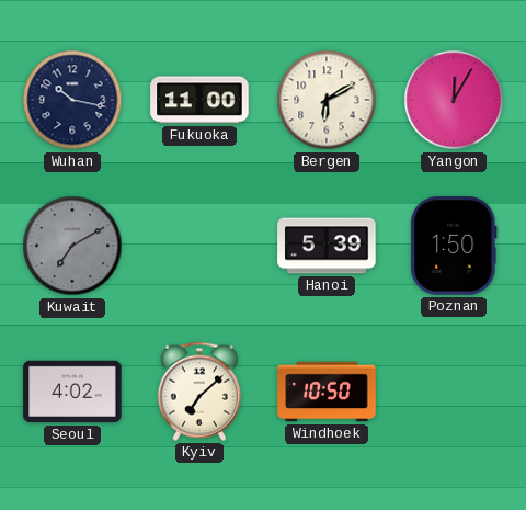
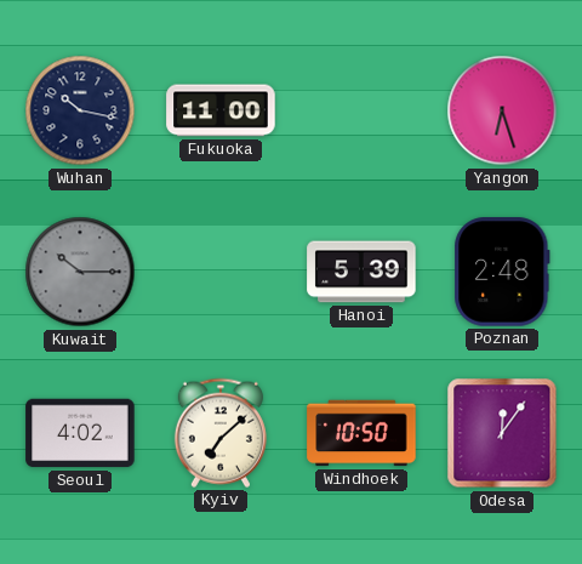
Bergen: 6:10 -> none
Yangon: 12:05 -> 6:27
Kuwait: 7:10 -> 10:15
Poznan: 1:50 -> 2:48
Odesa: none -> 12:06
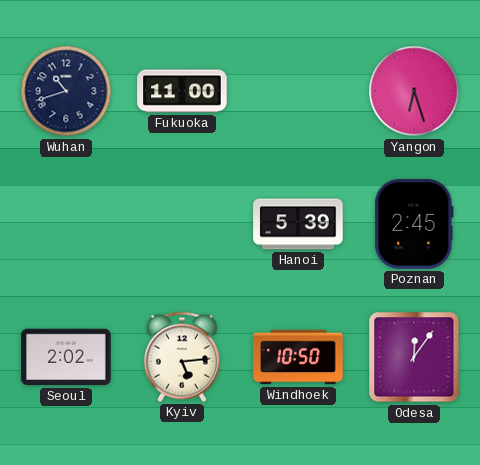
Wuhan: 10:17 -> 10:42
Kuwait: 10:15 -> none
Poznan: 2:48 -> 2:45
Seoul: 4:02 -> 2:02
Kyiv: 7:08 -> 5:14
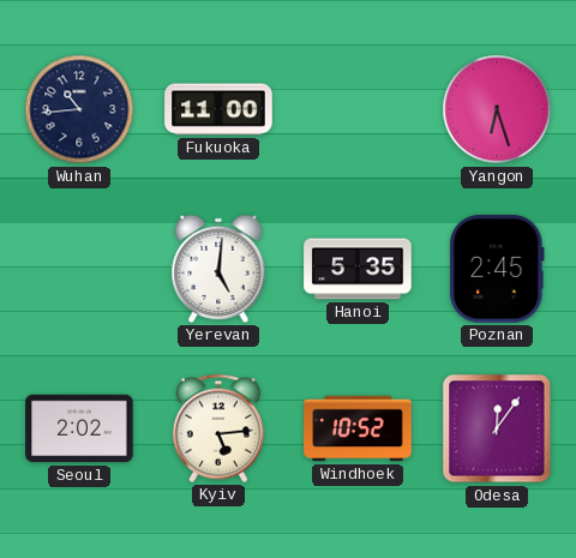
Wuhan: 10:42 -> 10:44
Yerevan: none -> 5:01
Hanoi: 5:39 -> 5:35
Windhoek: 10:50 -> 10:52
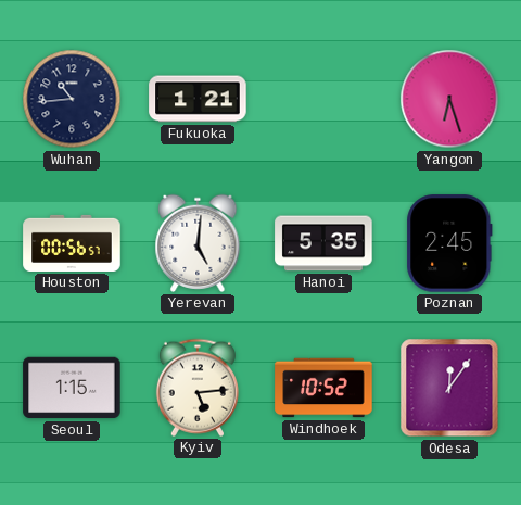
Fukuoka: 11:00 -> 1:21
Houston: none -> 00:56
Seoul: 2:02 -> 1:15
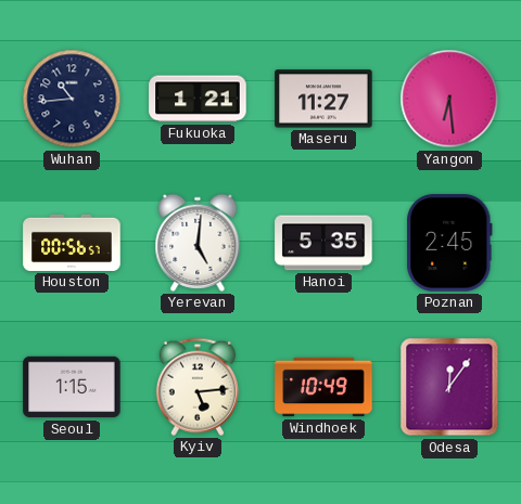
Maseru: none -> 11:27
Yangon: 6:27 -> 6:29
Windhoek: 10:52 -> 10:49
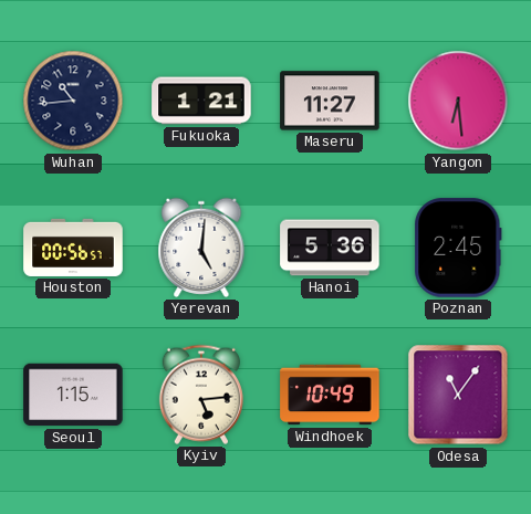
Hanoi: 5:35 -> 5:36
Odesa: 12:06 -> 11:06
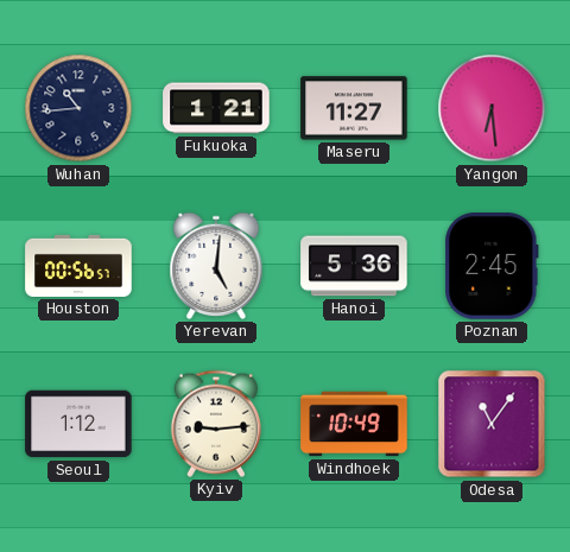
Seoul: 1:15 -> 1:12
Kyiv: 5:14 -> 9:14
